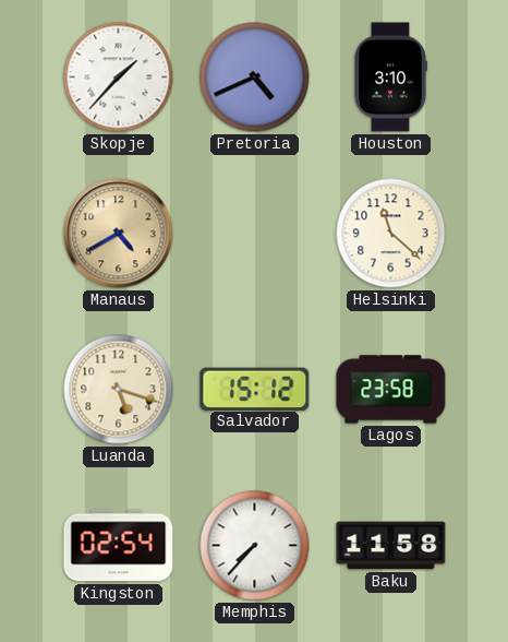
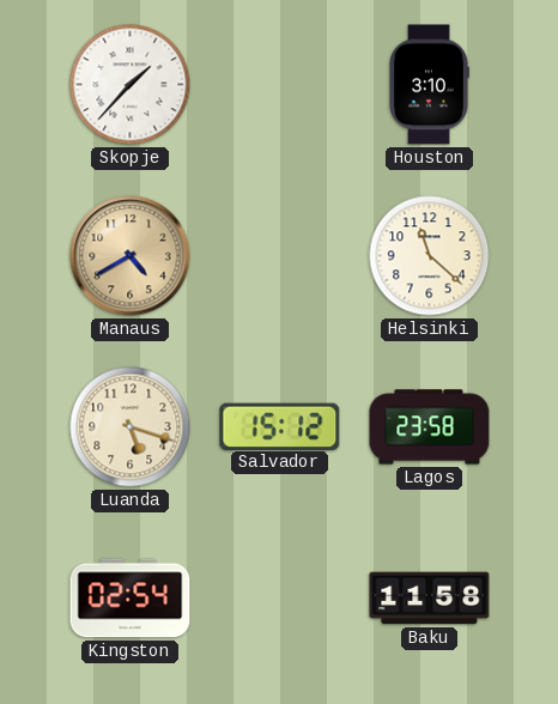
Pretoria: 4:41 -> none
Memphis: 7:37 -> none
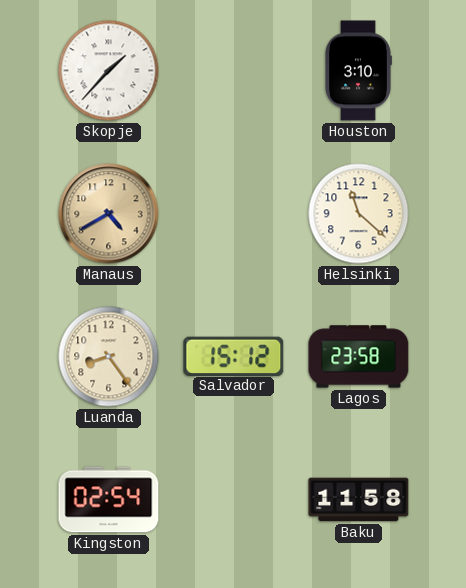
Luanda: 5:18 -> 8:24
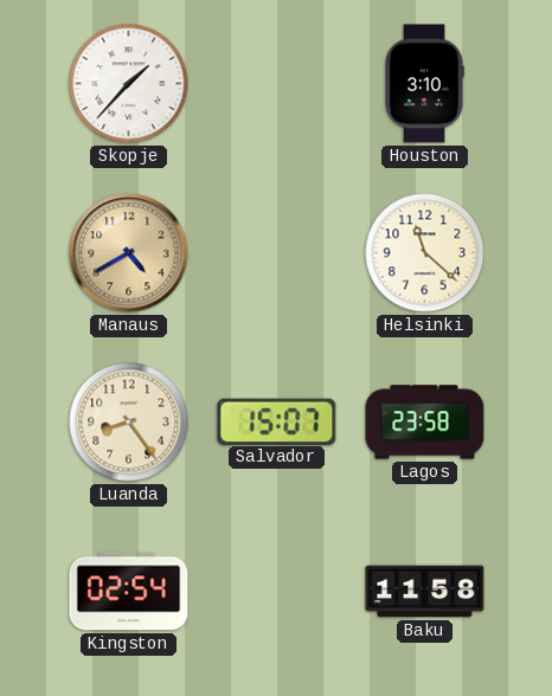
Salvador: 15:12 -> 15:07
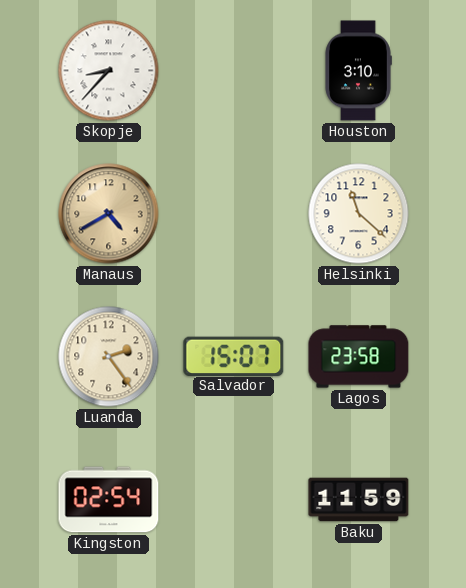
Skopje: 1:37 -> 8:37
Luanda: 8:24 -> 2:24
Baku: 11:58 -> 11:59
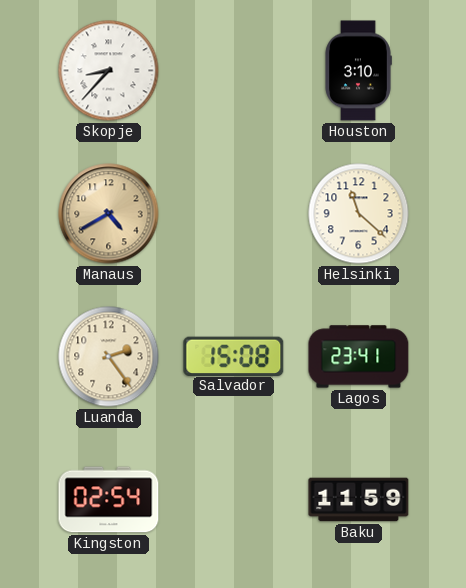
Salvador: 15:07 -> 15:08
Lagos: 23:58 -> 23:41
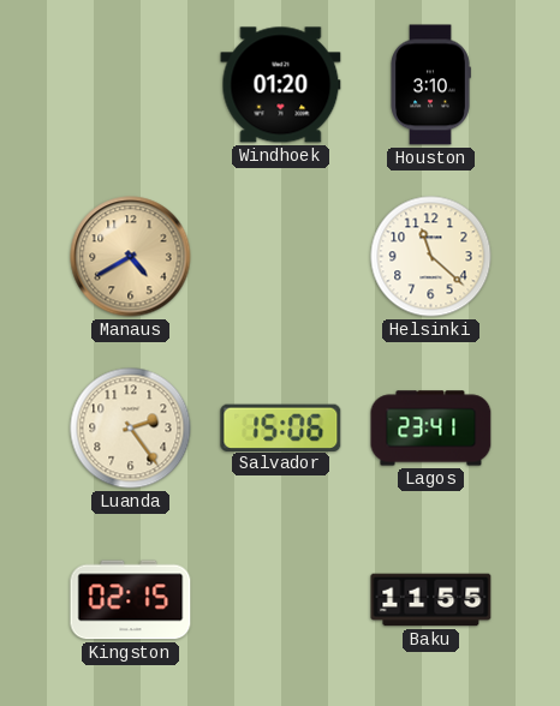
Skopje: 8:37 -> none
Windhoek: none -> 01:20
Salvador: 15:08 -> 15:06
Kingston: 02:54 -> 02:15
Baku: 11:59 -> 11:55
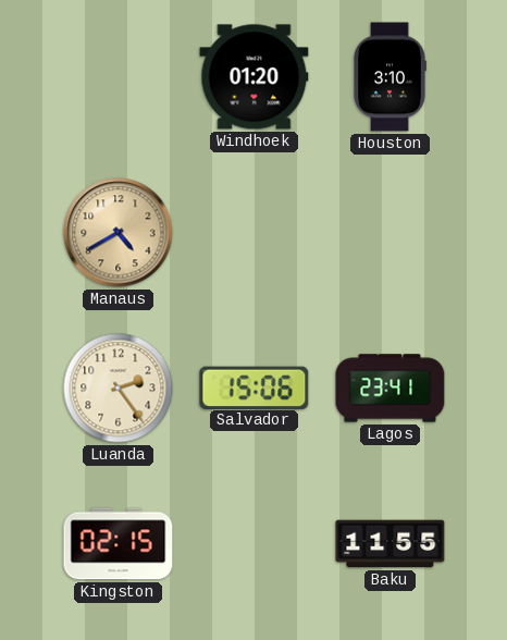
Helsinki: 11:22 -> none
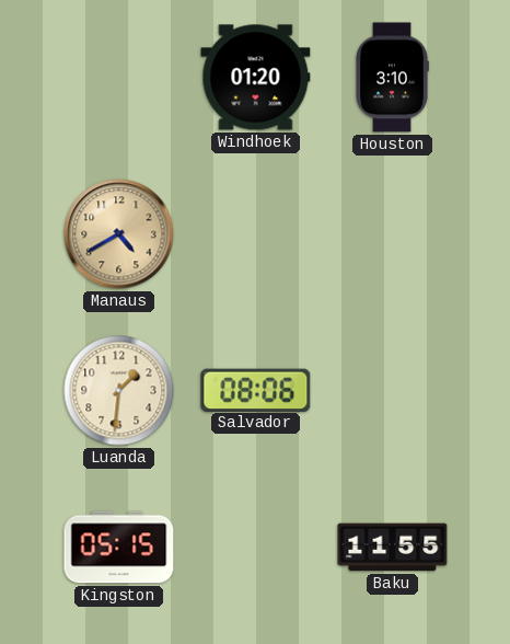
Luanda: 2:24 -> 1:31
Salvador: 15:06 -> 08:06
Lagos: 23:41 -> none
Kingston: 02:15 -> 05:15
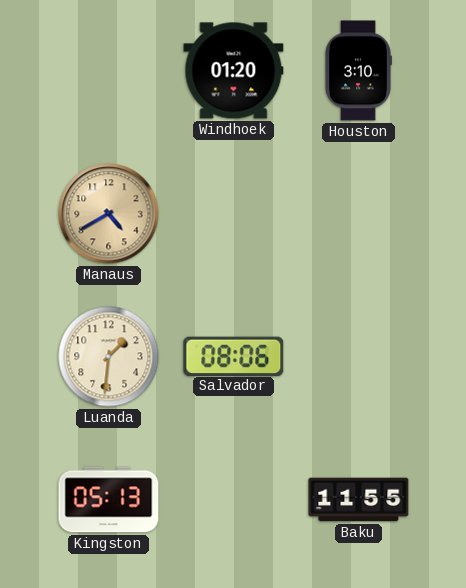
Kingston: 05:15 -> 05:13
